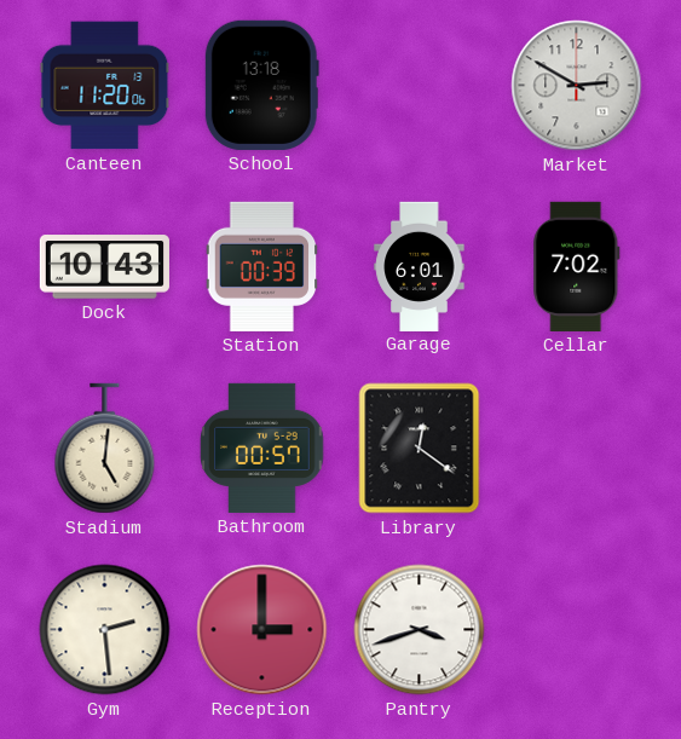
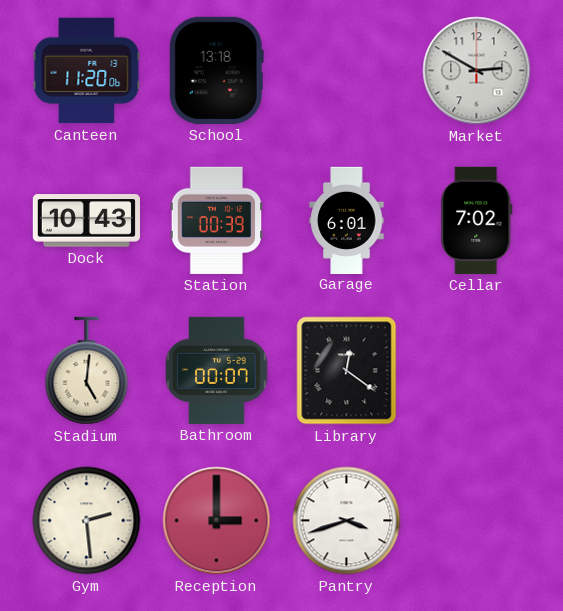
Bathroom: 00:57 -> 00:07
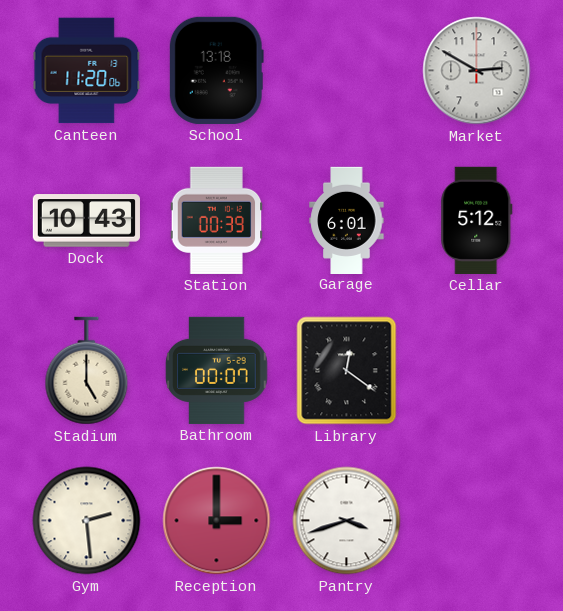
Cellar: 7:02 -> 5:12
Stadium: 5:01 -> 5:00
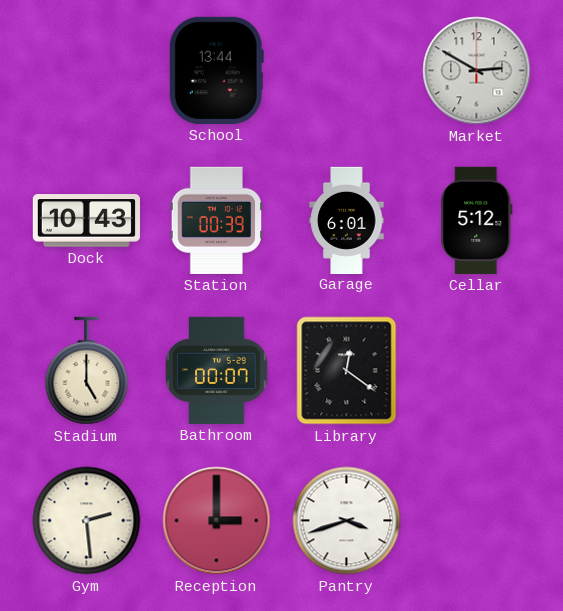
Canteen: 11:20 -> none
School: 13:18 -> 13:44
